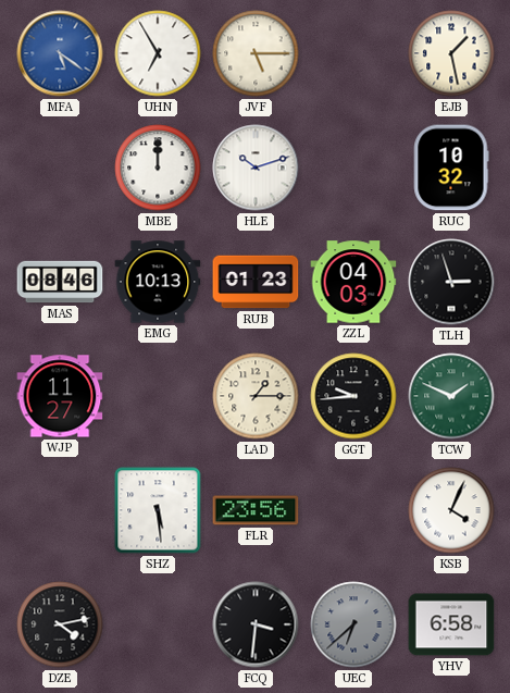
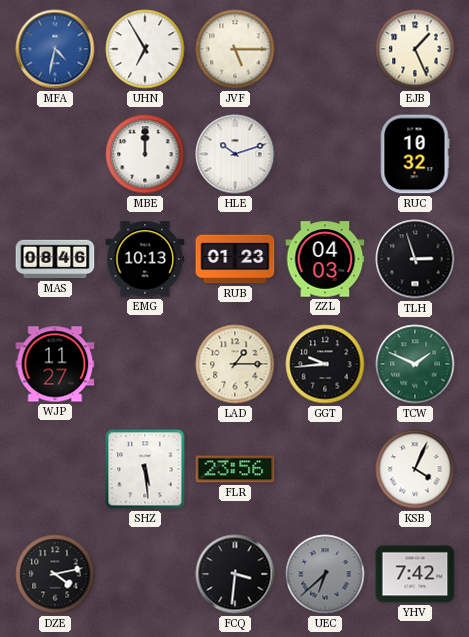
MFA: 5:21 -> 4:32
EJB: 1:28 -> 1:26
YHV: 6:58 -> 7:42
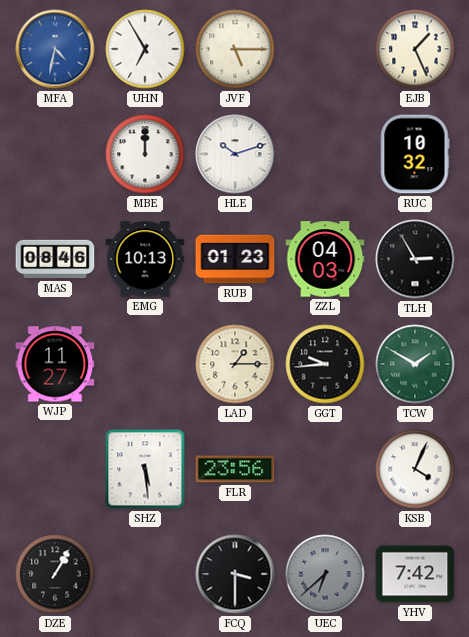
TLH: 2:57 -> 2:55
TCW: 1:49 -> 1:50
DZE: 4:13 -> 1:05
FCQ: 3:31 -> 3:30
